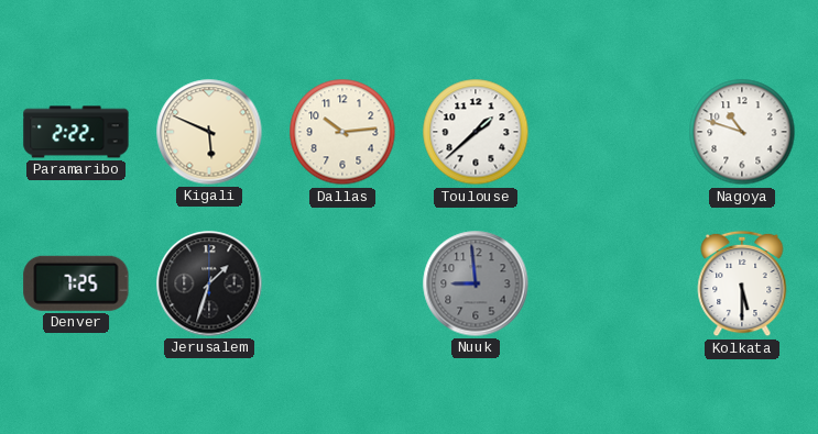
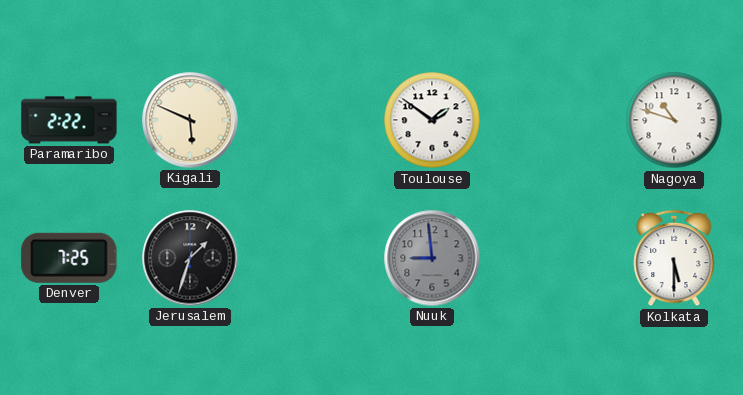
Dallas: 10:14 -> none
Toulouse: 1:38 -> 1:51
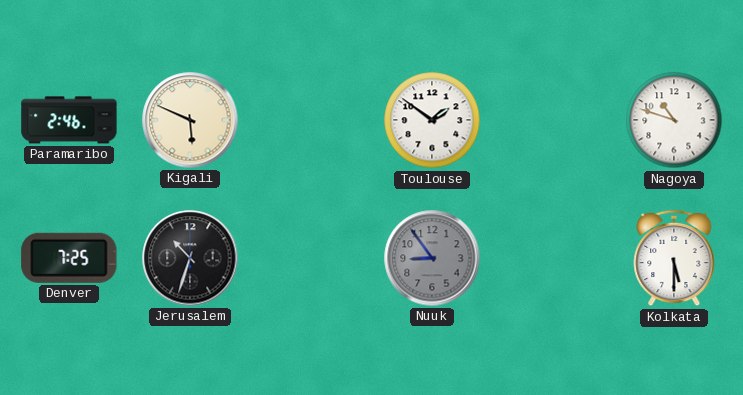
Paramaribo: 2:22 -> 2:46
Jerusalem: 1:33 -> 10:33
Nuuk: 8:59 -> 8:54
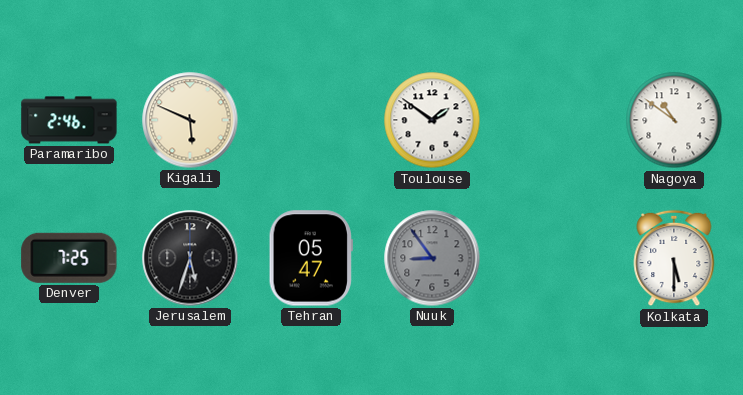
Nagoya: 10:48 -> 10:51
Jerusalem: 10:33 -> 5:33
Tehran: none -> 05:47
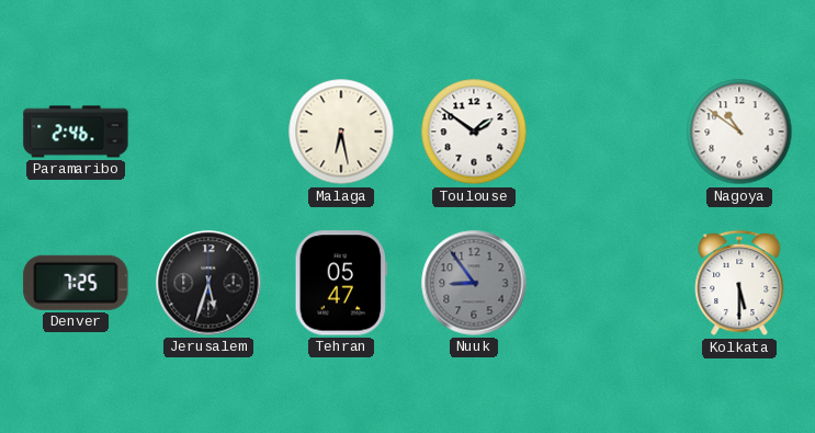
Kigali: 5:49 -> none
Malaga: none -> 6:28
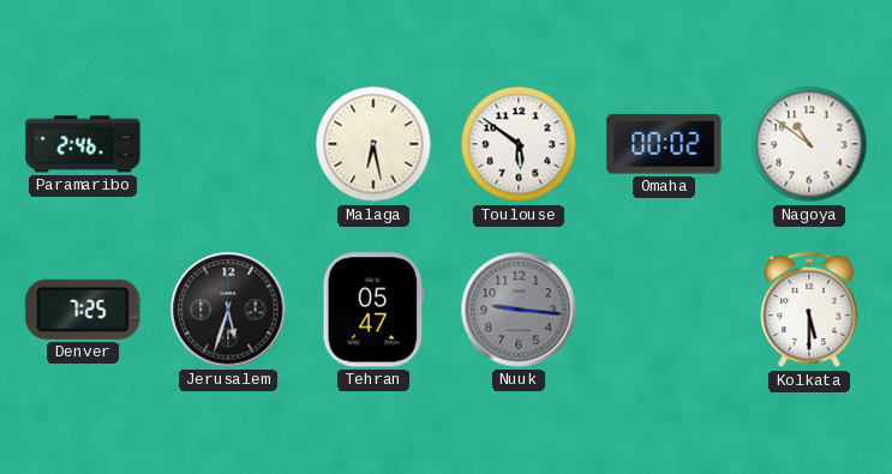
Toulouse: 1:51 -> 5:51
Omaha: none -> 00:02
Nuuk: 8:54 -> 9:16
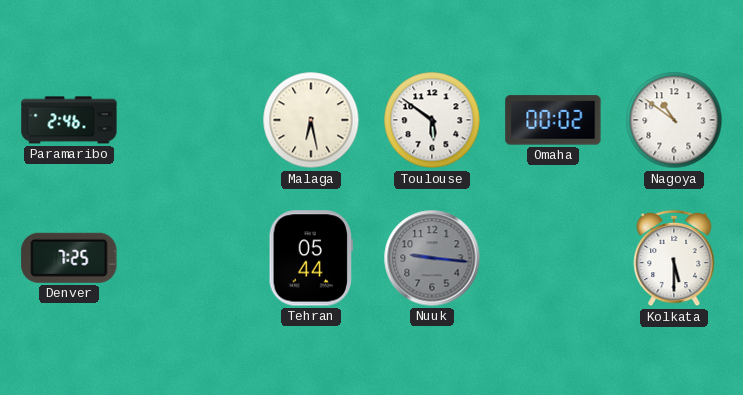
Jerusalem: 5:33 -> none
Tehran: 05:47 -> 05:44
